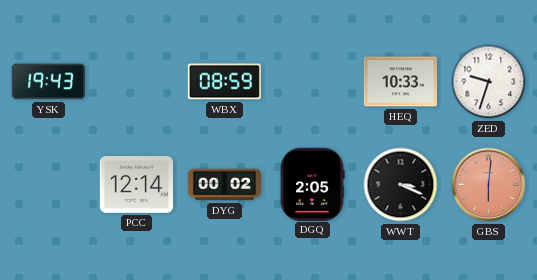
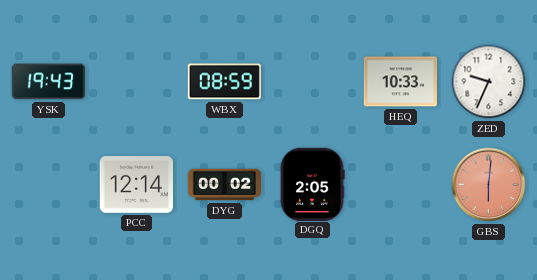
ZED: 9:33 -> 9:34
WWT: 3:19 -> none
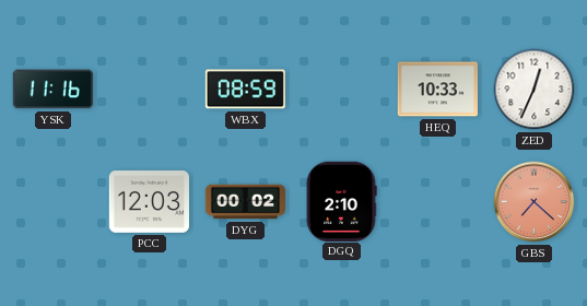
YSK: 19:43 -> 11:16
ZED: 9:34 -> 12:34
PCC: 12:14 -> 12:03
DGQ: 2:05 -> 2:10
GBS: 6:01 -> 7:22
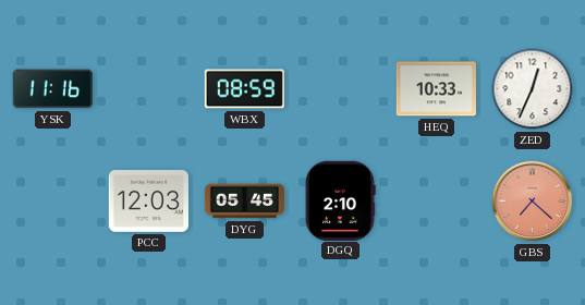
DYG: 00:02 -> 05:45
